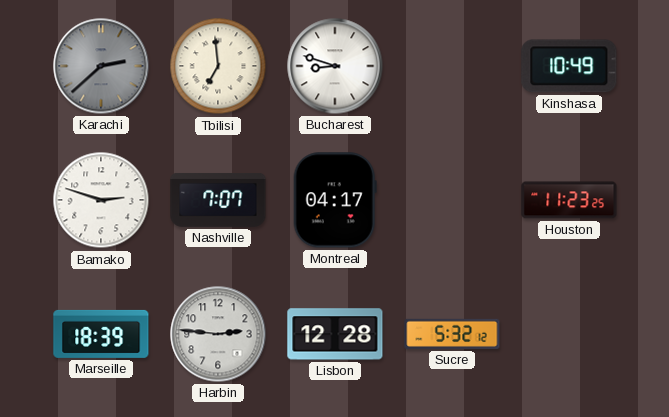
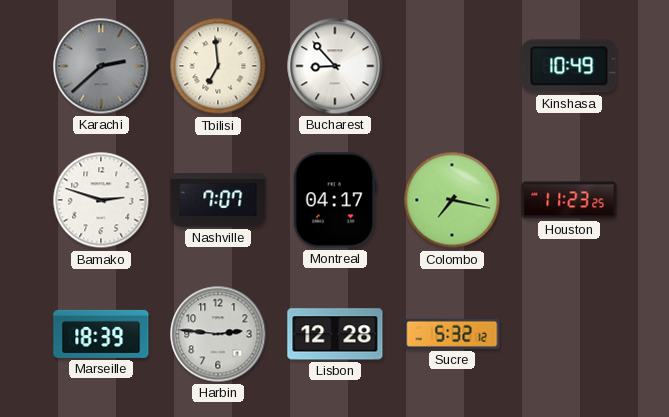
Bucharest: 8:48 -> 8:53
Colombo: none -> 7:17
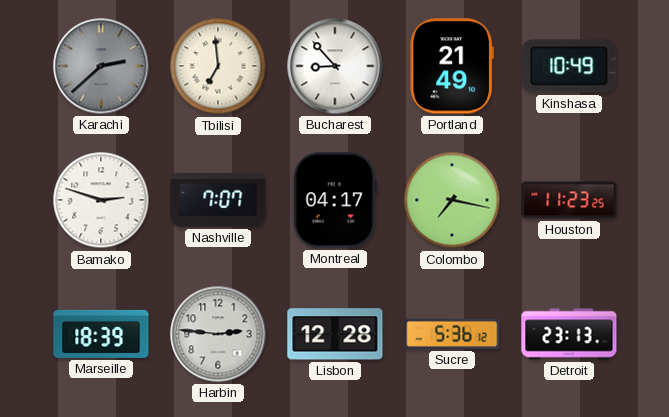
Portland: none -> 21:49
Sucre: 5:32 -> 5:36
Detroit: none -> 23:13
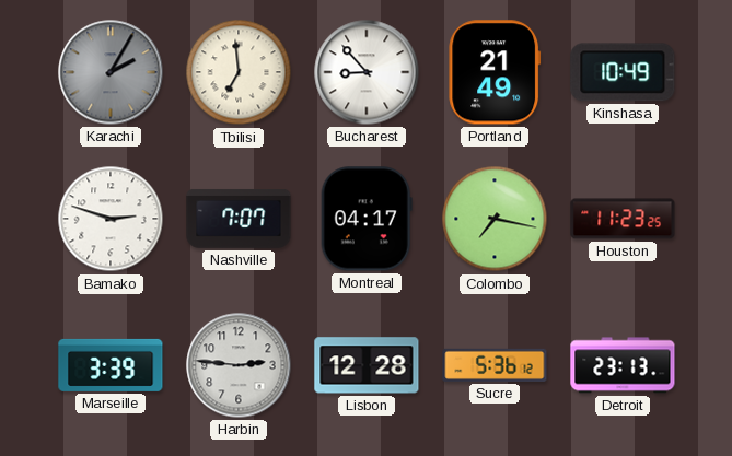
Karachi: 2:38 -> 2:05
Marseille: 18:39 -> 3:39
